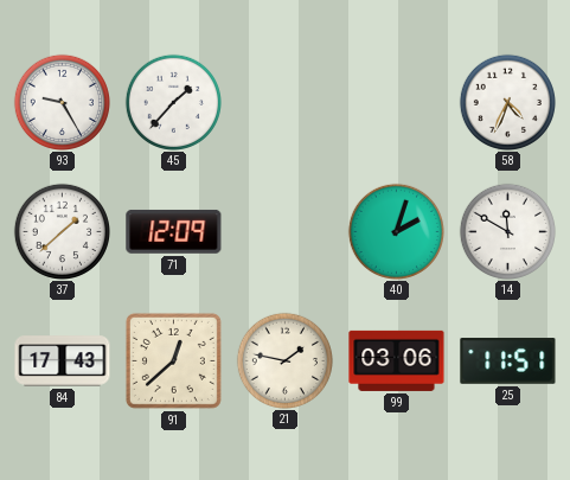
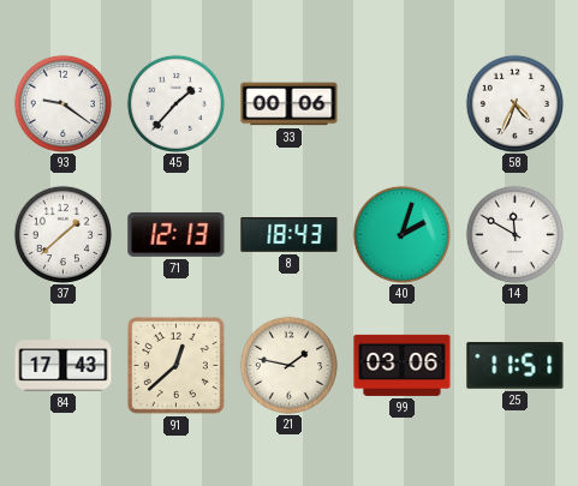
93: 9:25 -> 9:21
33: none -> 00:06
71: 12:09 -> 12:13
8: none -> 18:43
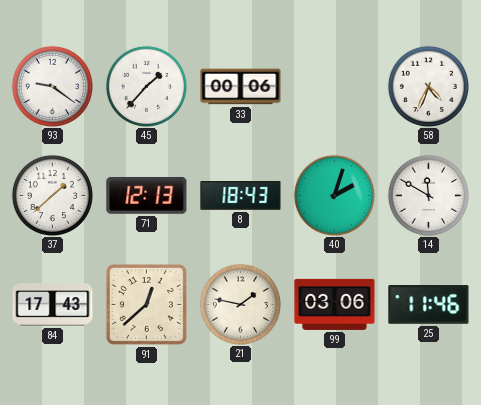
25: 11:51 -> 11:46
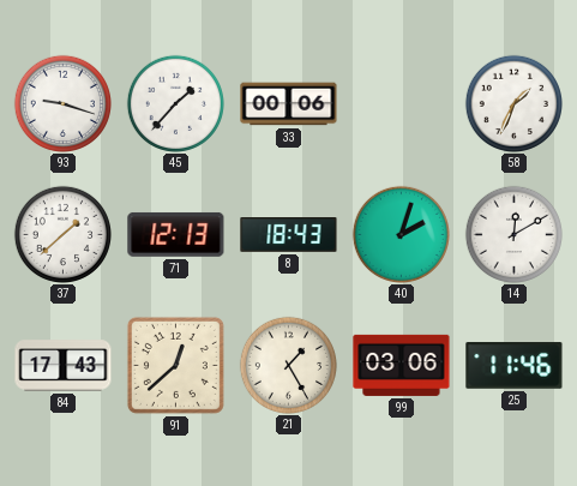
93: 9:21 -> 9:18
58: 4:34 -> 1:34
14: 11:50 -> 12:10
21: 1:47 -> 1:25
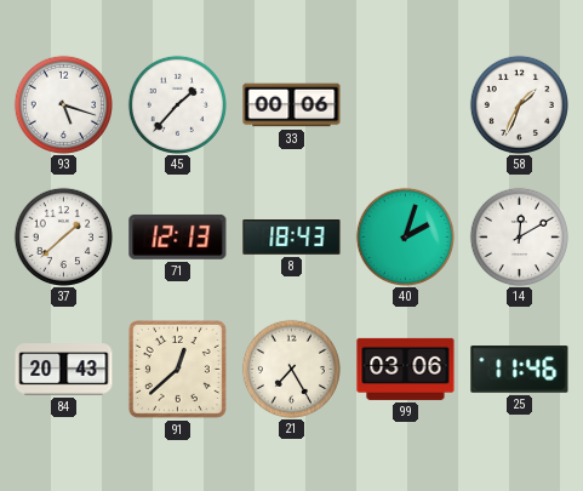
93: 9:18 -> 5:18
84: 17:43 -> 20:43
21: 1:25 -> 7:25
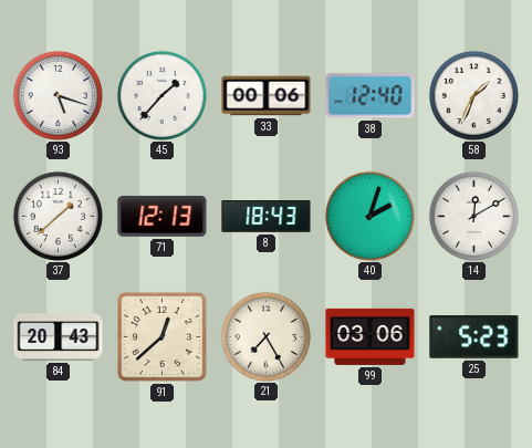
38: none -> 12:40
25: 11:46 -> 5:23
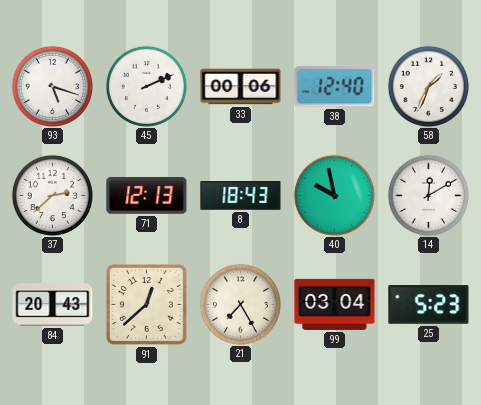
45: 1:37 -> 2:11
37: 1:38 -> 2:38
40: 2:03 -> 9:58
99: 03:06 -> 03:04
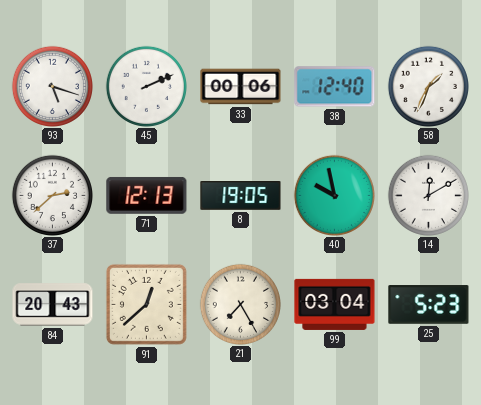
8: 18:43 -> 19:05
